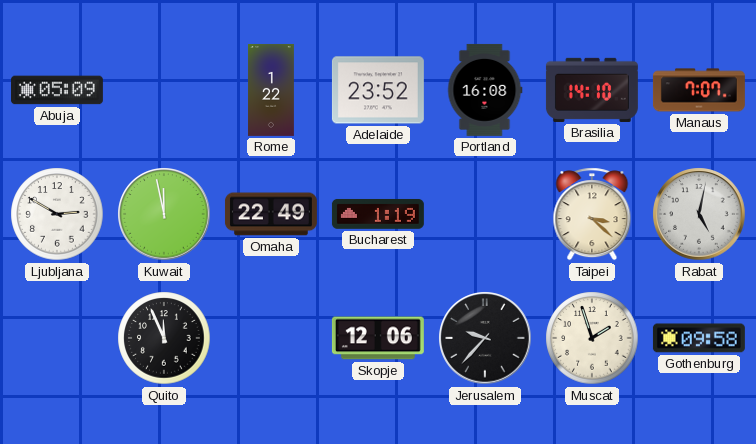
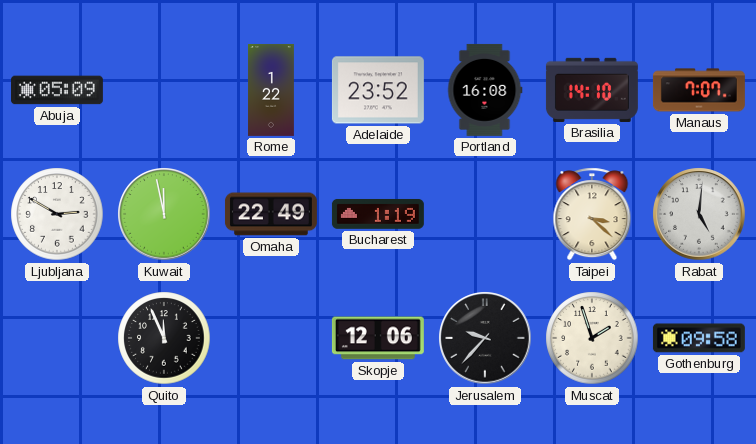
Rabat: 5:02 -> 5:01
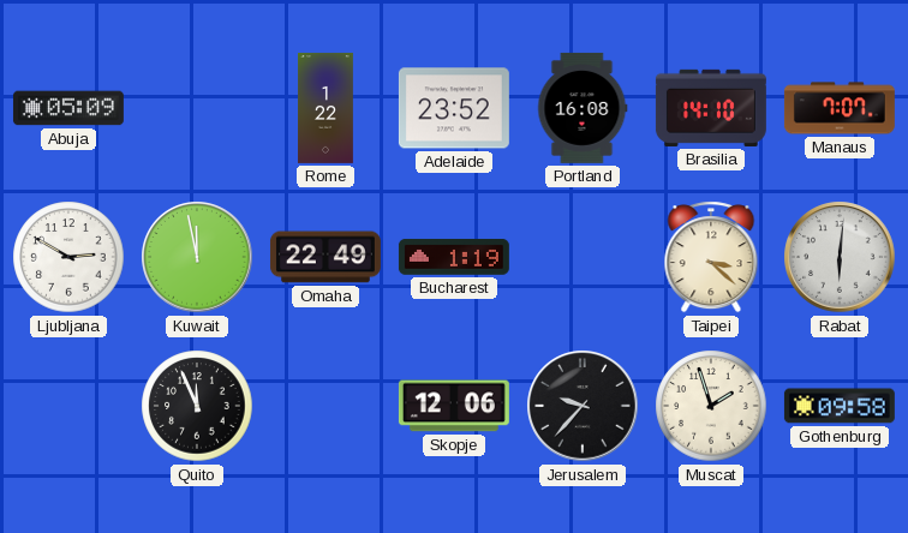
Rabat: 5:01 -> 6:01
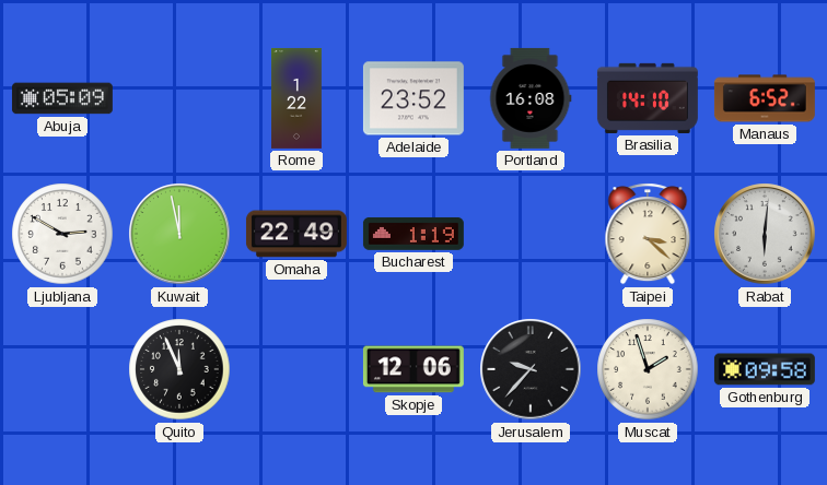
Manaus: 7:07 -> 6:52
